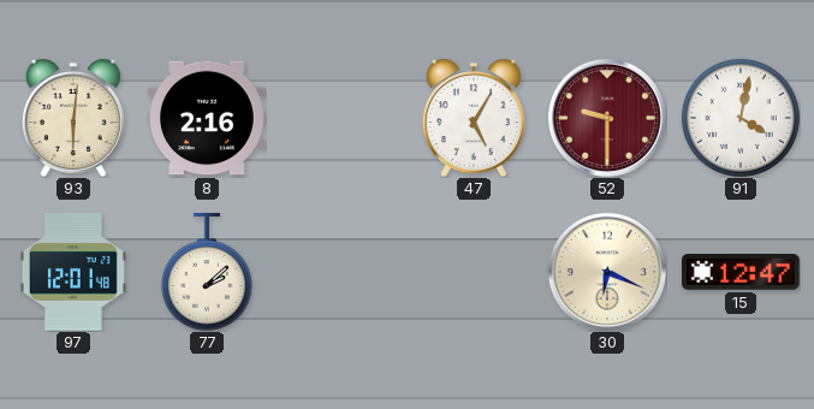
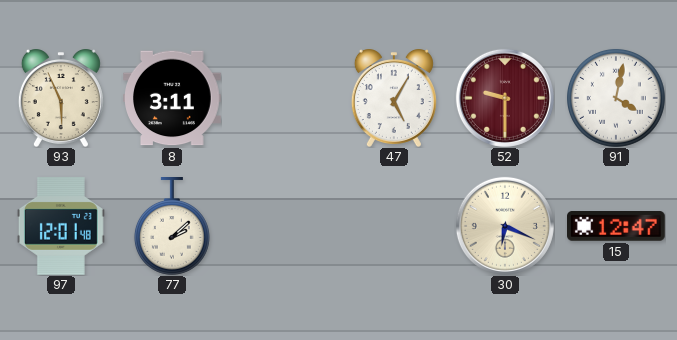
93: 6:01 -> 5:56
8: 2:16 -> 3:11
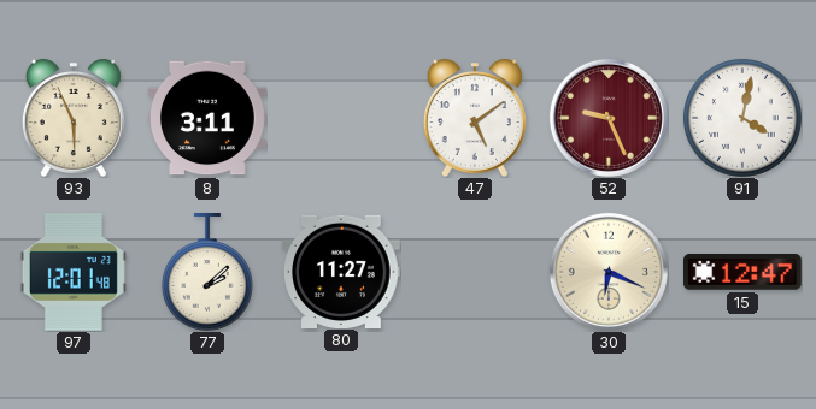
47: 5:05 -> 5:09
52: 9:30 -> 9:26
80: none -> 11:27
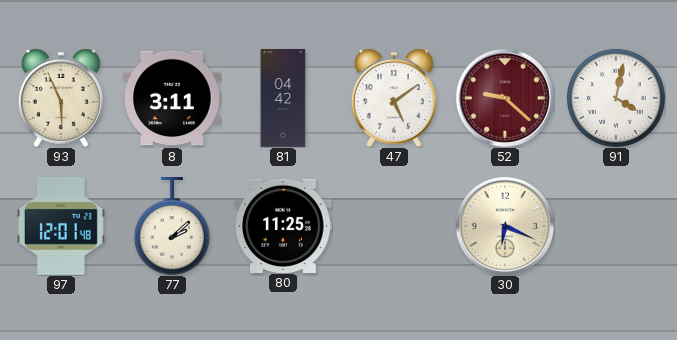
81: none -> 04:42
52: 9:26 -> 9:22
80: 11:27 -> 11:25
15: 12:47 -> none
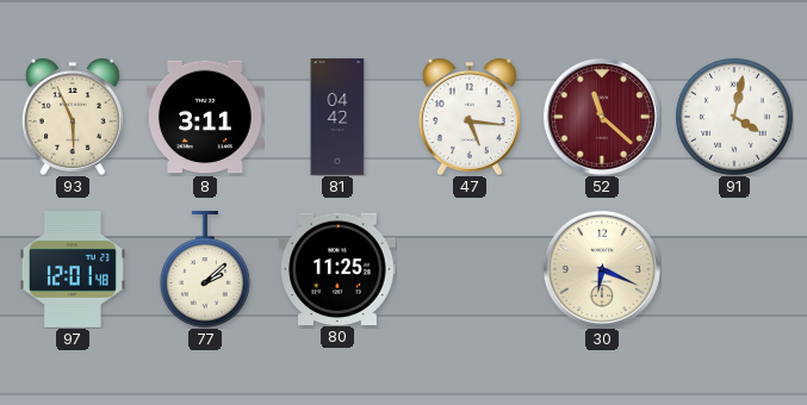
47: 5:09 -> 5:16
52: 9:22 -> 11:22
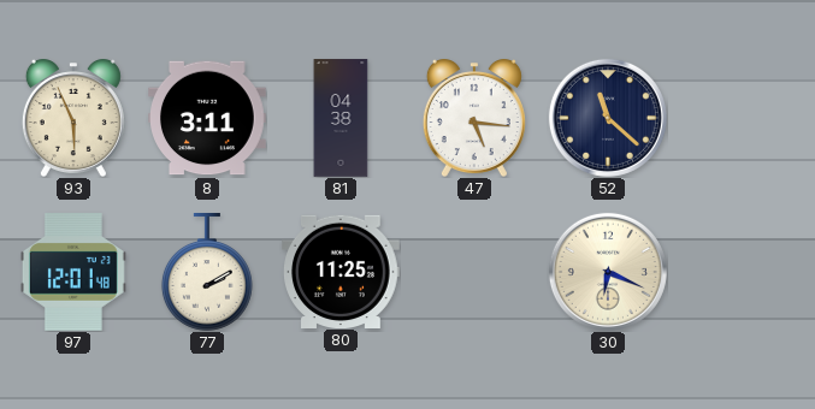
81: 04:42 -> 04:38
52 dial: burgundy -> navy
91: 4:02 -> none
77: 2:08 -> 2:10
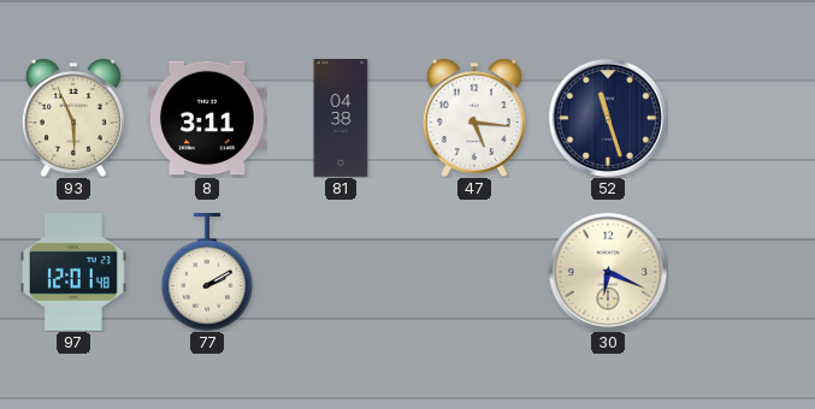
52: 11:22 -> 11:27
80: 11:25 -> none
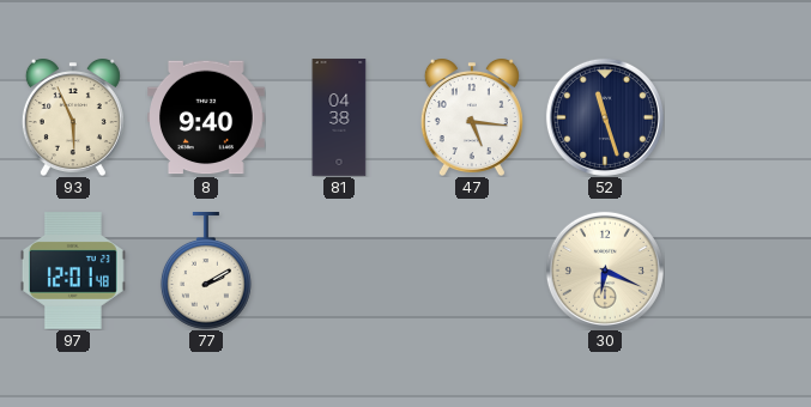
8: 3:11 -> 9:40
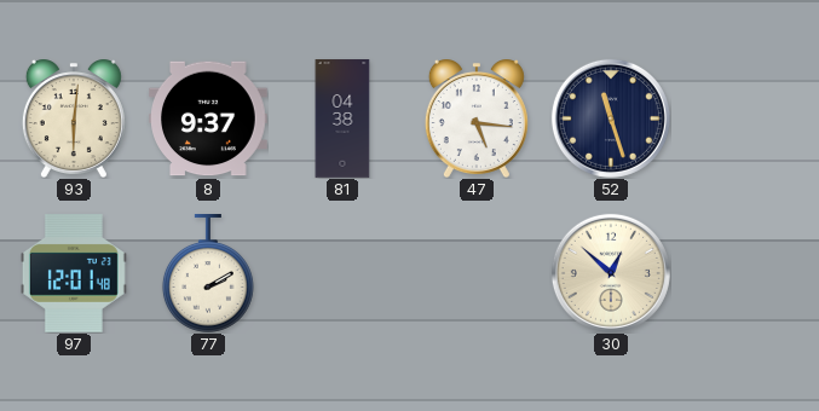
93: 5:56 -> 6:01
8: 9:40 -> 9:37
30: 6:19 -> 12:52
